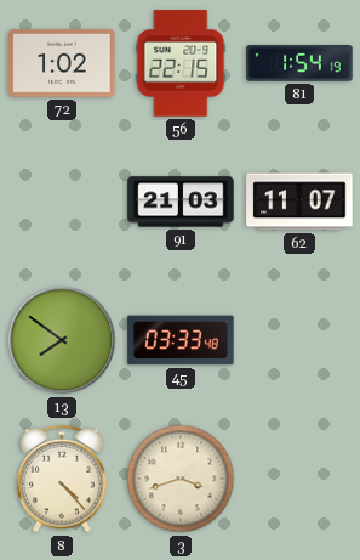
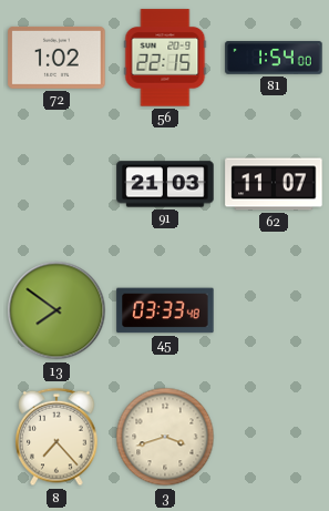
81: 1:54:19 -> 1:54:00
8: 4:23 -> 7:23
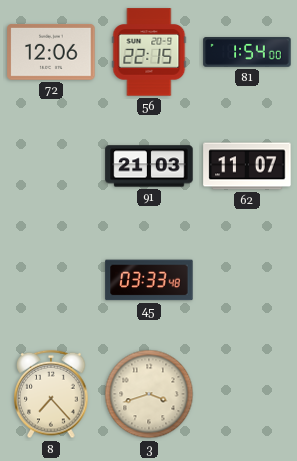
72: 1:02 -> 12:06
13: 7:51 -> none
